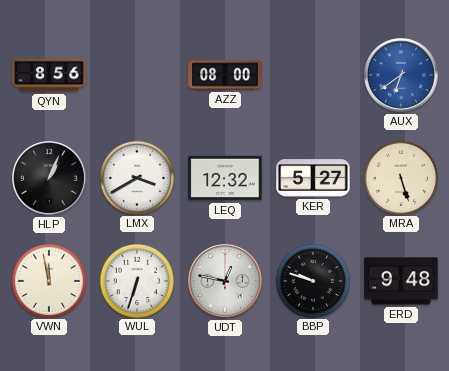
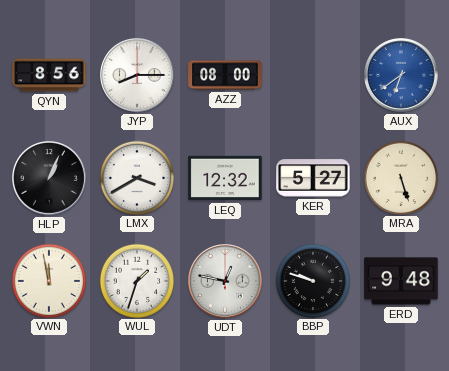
JYP: none -> 8:15
WUL: 6:33 -> 1:33
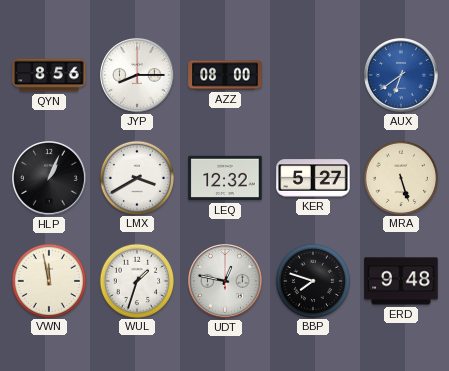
BBP: 9:48 -> 7:48
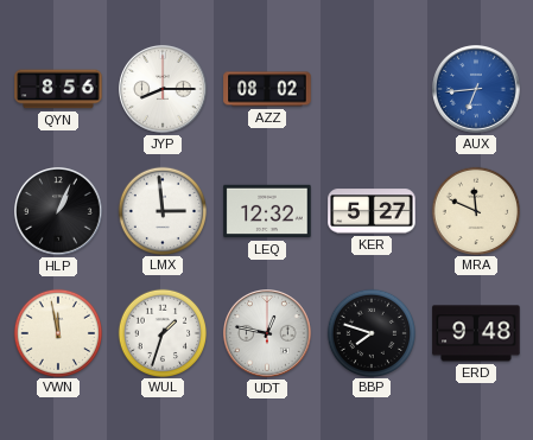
AZZ: 08:00 -> 08:02
AUX: 6:39 -> 6:44
LMX: 3:40 -> 2:59
MRA: 5:27 -> 11:49
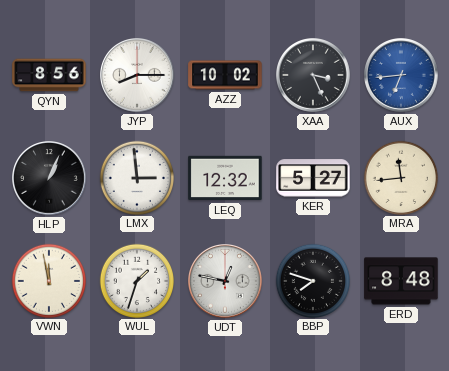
AZZ: 08:02 -> 10:02
XAA: none -> 3:26
MRA: 11:49 -> 11:44
ERD: 9:48 -> 8:48
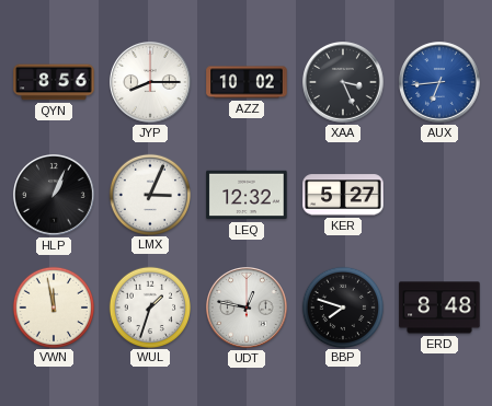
LMX: 2:59 -> 3:04
MRA: 11:44 -> none
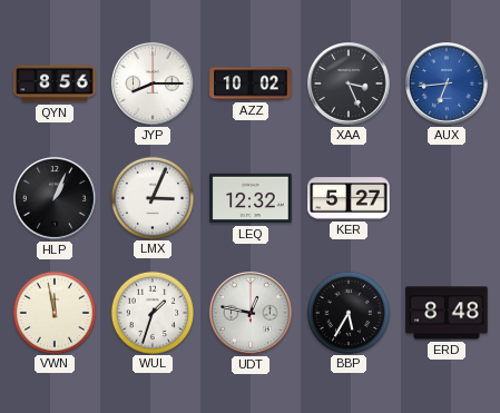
BBP: 7:48 -> 5:35
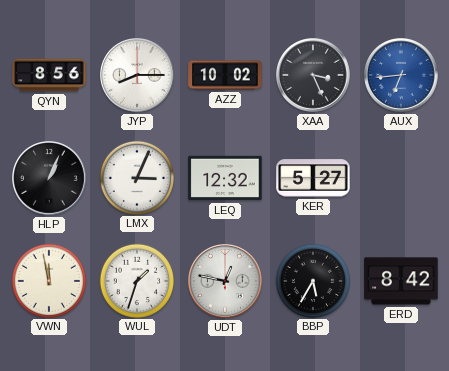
ERD: 8:48 -> 8:42
